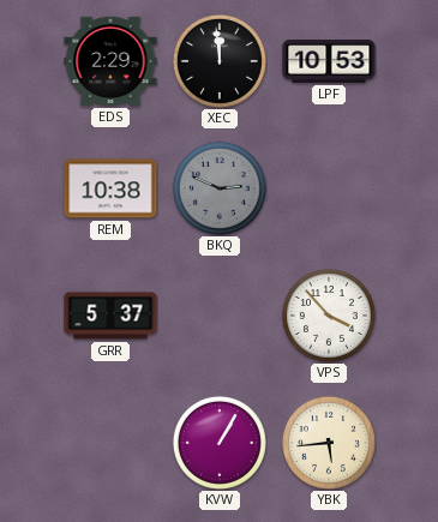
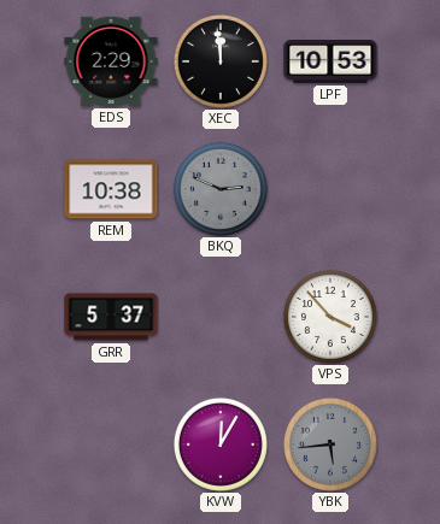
KVW: 1:05 -> 12:05
YBK dial: cream -> grey
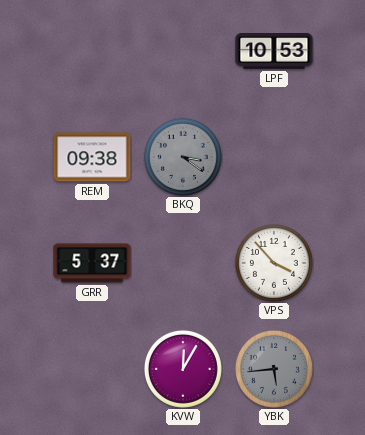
EDS: 2:29 -> none
XEC: 11:59 -> none
REM: 10:38 -> 09:38
BKQ: 2:49 -> 3:21
